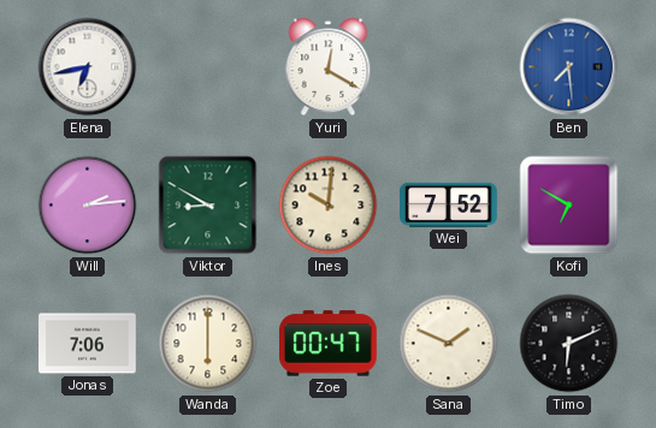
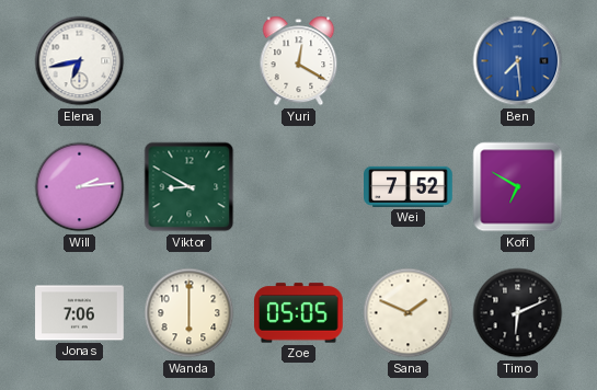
Ines: 10:01 -> none
Zoe: 00:47 -> 05:05
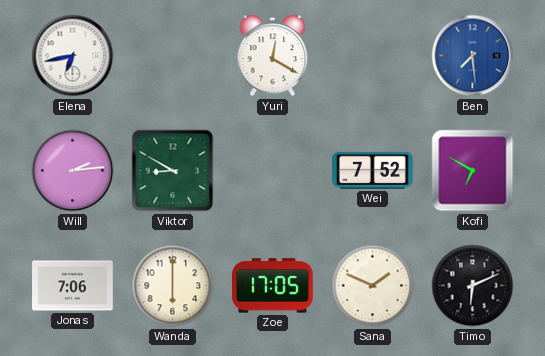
Zoe: 05:05 -> 17:05
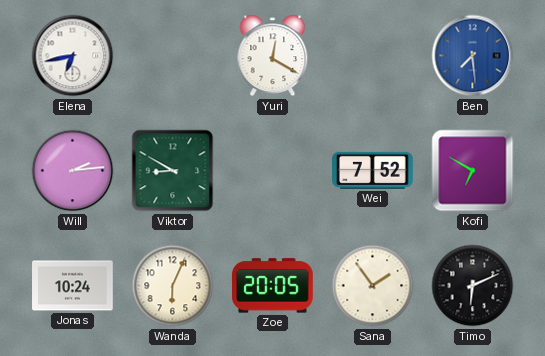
Jonas: 7:06 -> 10:24
Wanda: 6:00 -> 6:04
Zoe: 17:05 -> 20:05
Sana: 1:49 -> 1:54
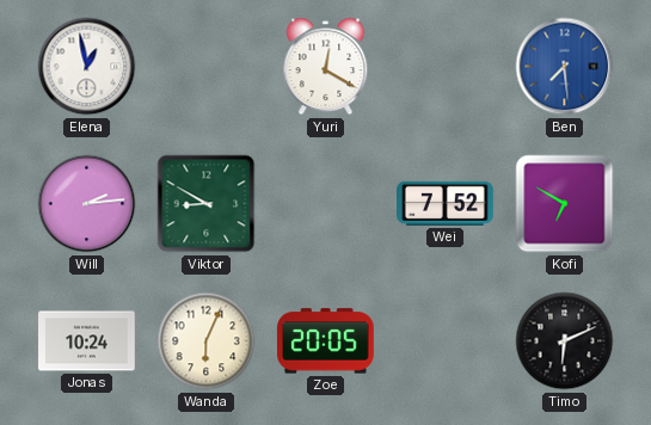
Elena: 6:43 -> 12:58
Sana: 1:54 -> none
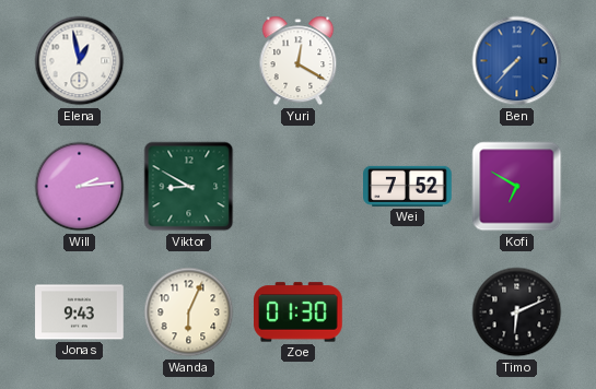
Ben: 7:29 -> 7:37
Jonas: 10:24 -> 9:43
Zoe: 20:05 -> 01:30
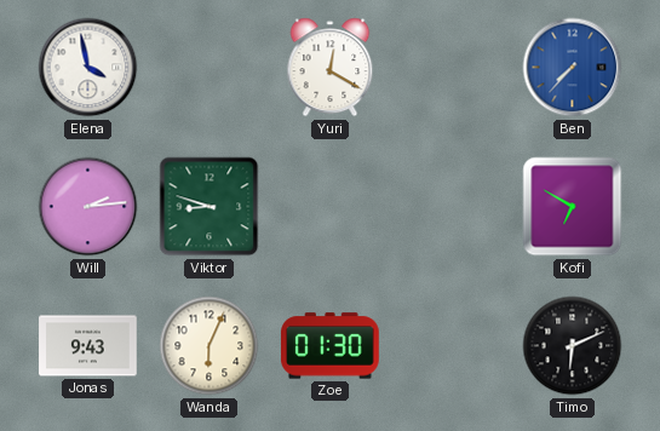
Elena: 12:58 -> 3:58
Viktor: 8:50 -> 8:48
Wei: 7:52 -> none
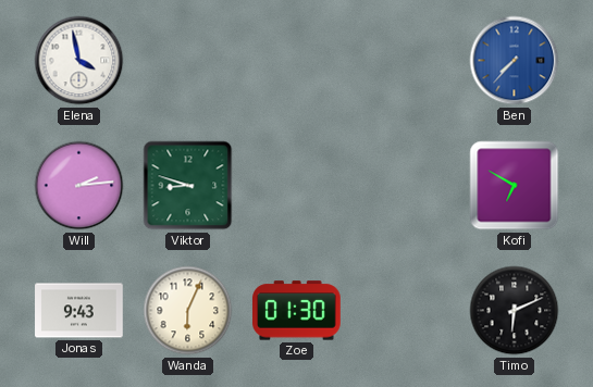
Yuri: 12:20 -> none
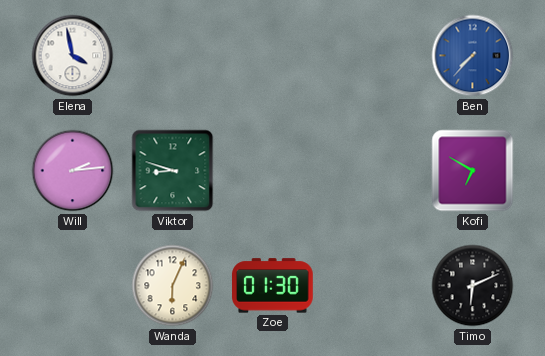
Jonas: 9:43 -> none
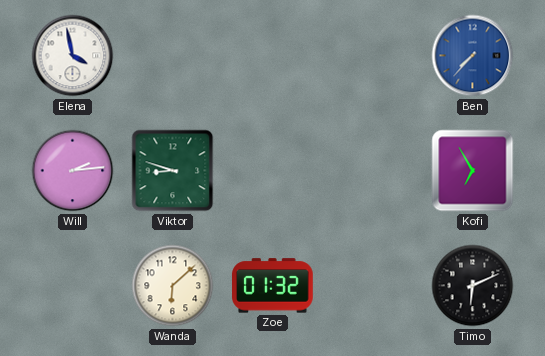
Kofi: 6:50 -> 6:55
Wanda: 6:04 -> 6:08
Zoe: 01:30 -> 01:32
